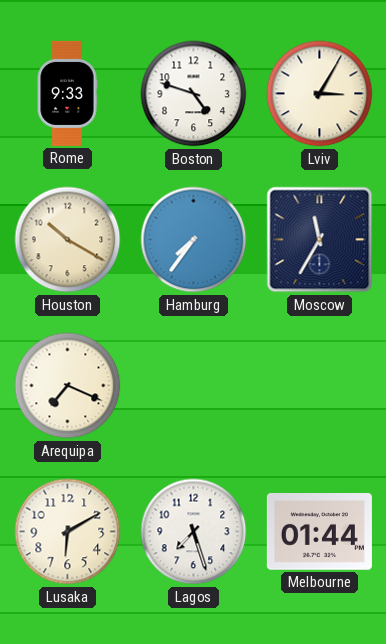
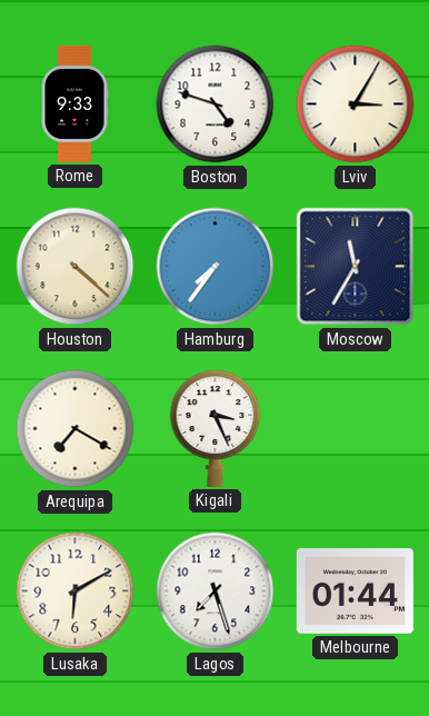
Houston: 10:20 -> 4:22
Arequipa: 7:19 -> 7:20
Kigali: none -> 3:26
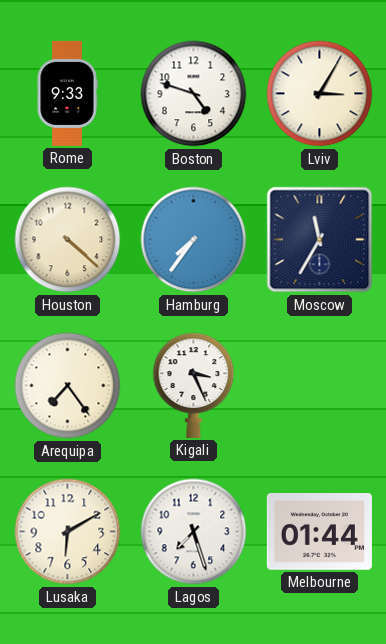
Arequipa: 7:20 -> 7:24
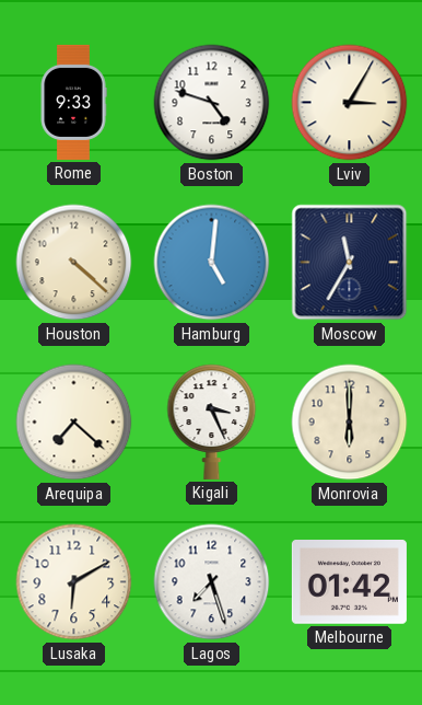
Hamburg: 7:36 -> 5:01
Arequipa: 7:24 -> 7:22
Monrovia: none -> 6:00
Melbourne: 01:44 -> 01:42
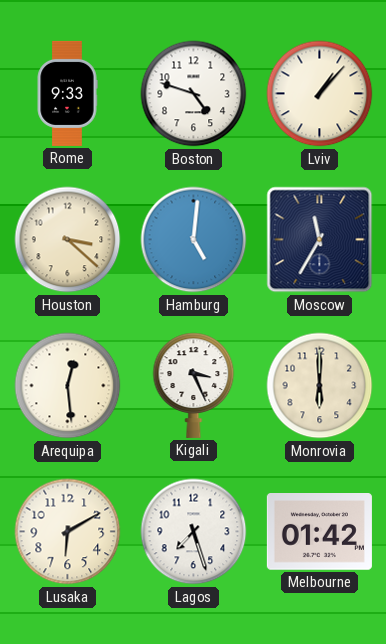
Lviv: 3:05 -> 1:07
Houston: 4:22 -> 3:22
Arequipa: 7:22 -> 12:29
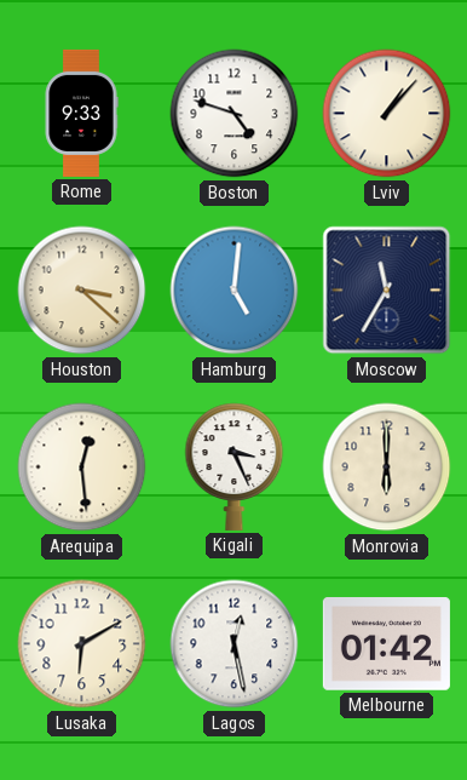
Lagos: 7:27 -> 12:28
